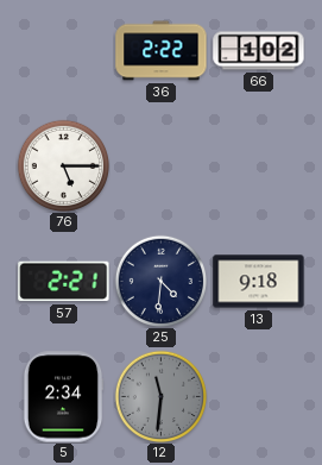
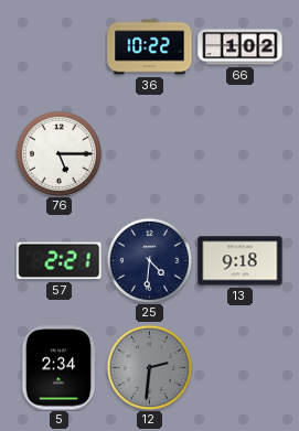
36: 2:22 -> 10:22
12: 11:31 -> 2:31
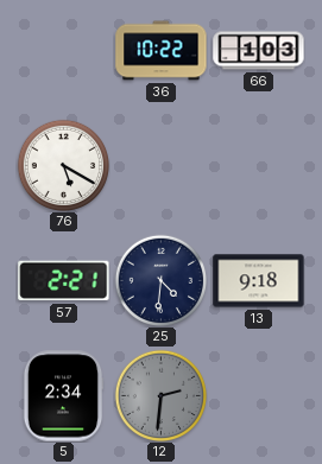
66: 1:02 -> 1:03
76: 5:15 -> 5:20
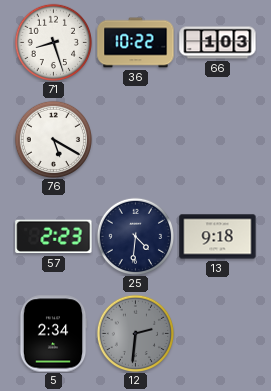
71: none -> 8:27
57: 2:21 -> 2:23
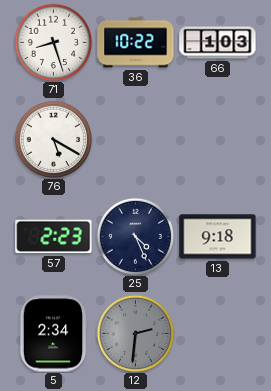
25: 4:31 -> 4:26
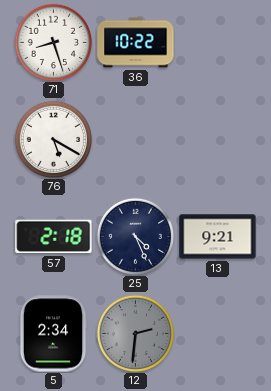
66: 1:03 -> none
57: 2:23 -> 2:18
13: 9:18 -> 9:21
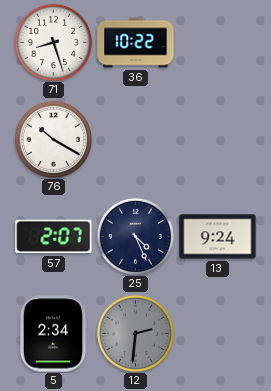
76: 5:20 -> 10:20
57: 2:18 -> 2:07
13: 9:21 -> 9:24
